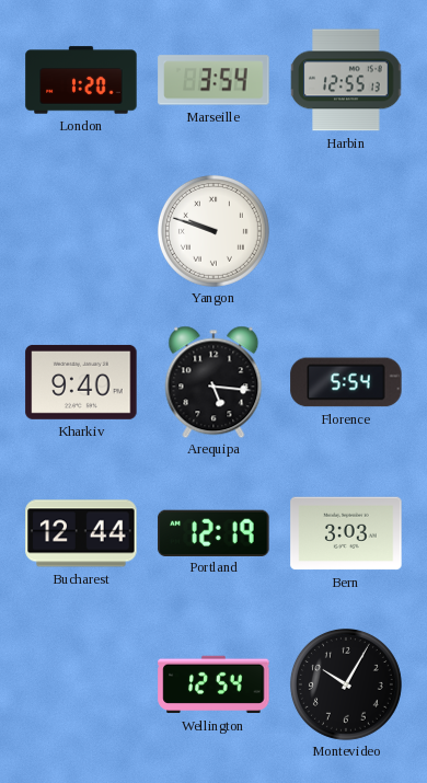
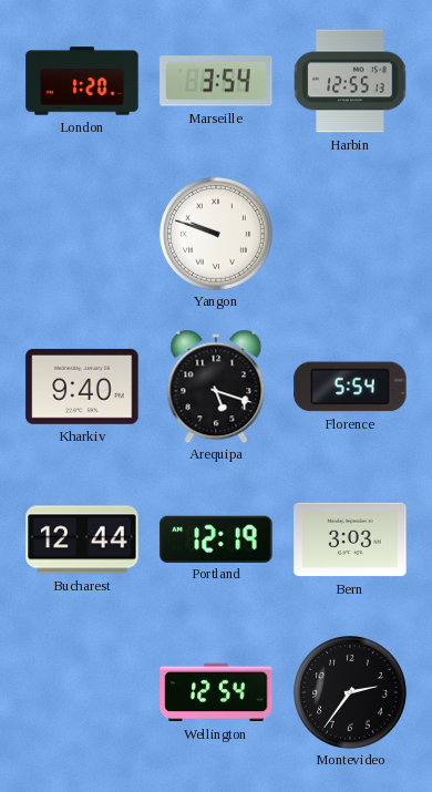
Arequipa: 5:16 -> 5:18
Montevideo: 10:05 -> 2:36
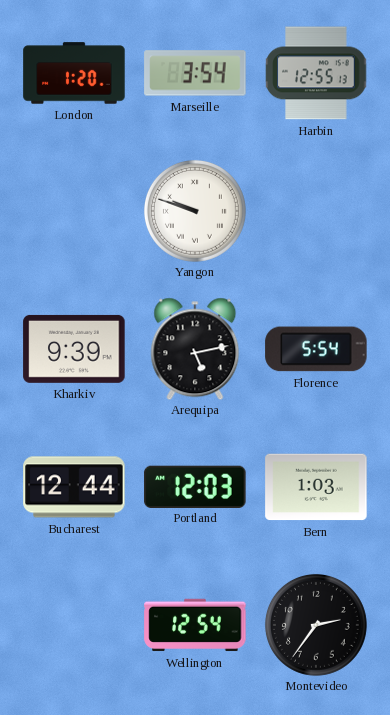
Kharkiv: 9:40 -> 9:39
Arequipa: 5:18 -> 5:13
Portland: 12:19 -> 12:03
Bern: 3:03 -> 1:03
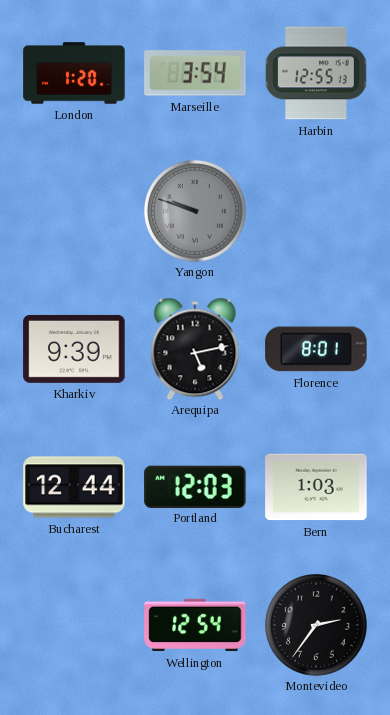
Yangon dial: white -> grey
Florence: 5:54 -> 8:01
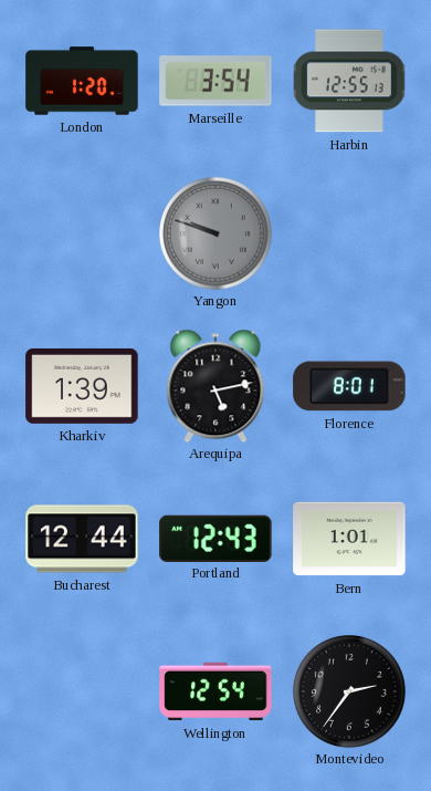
Kharkiv: 9:39 -> 1:39
Portland: 12:03 -> 12:43
Bern: 1:03 -> 1:01
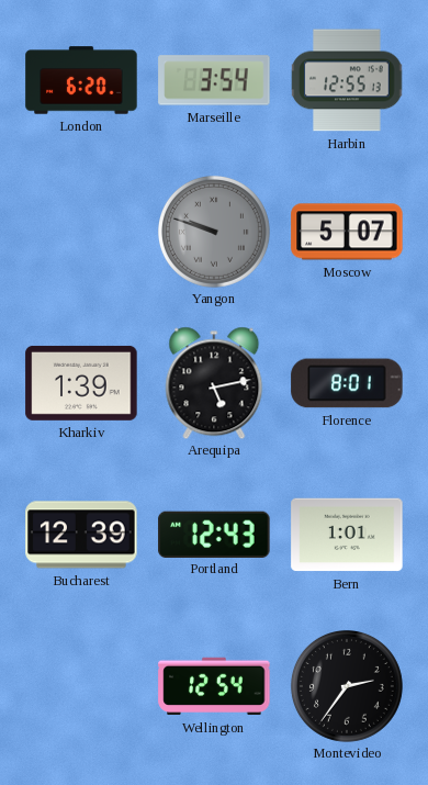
London: 1:20 -> 6:20
Moscow: none -> 5:07
Bucharest: 12:44 -> 12:39
